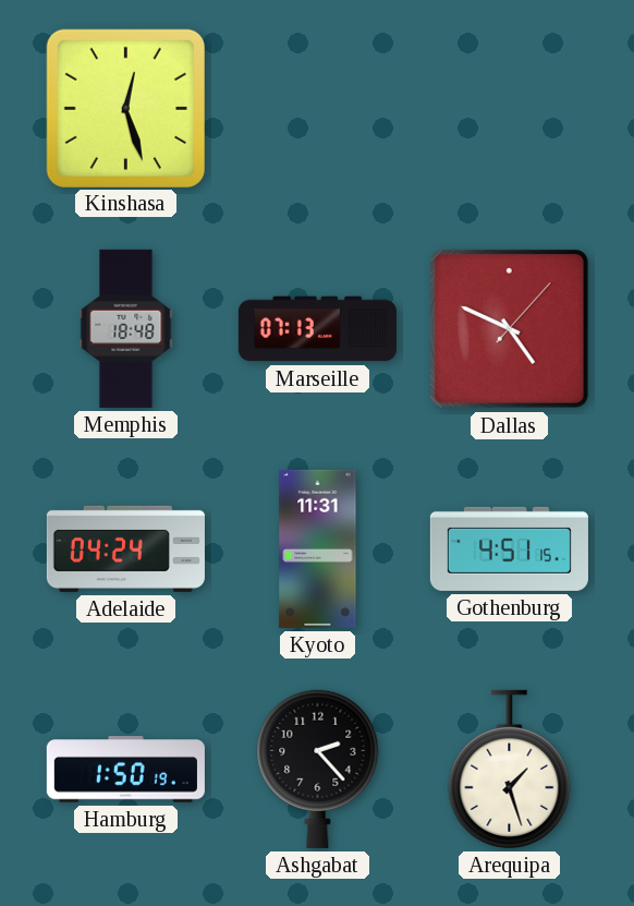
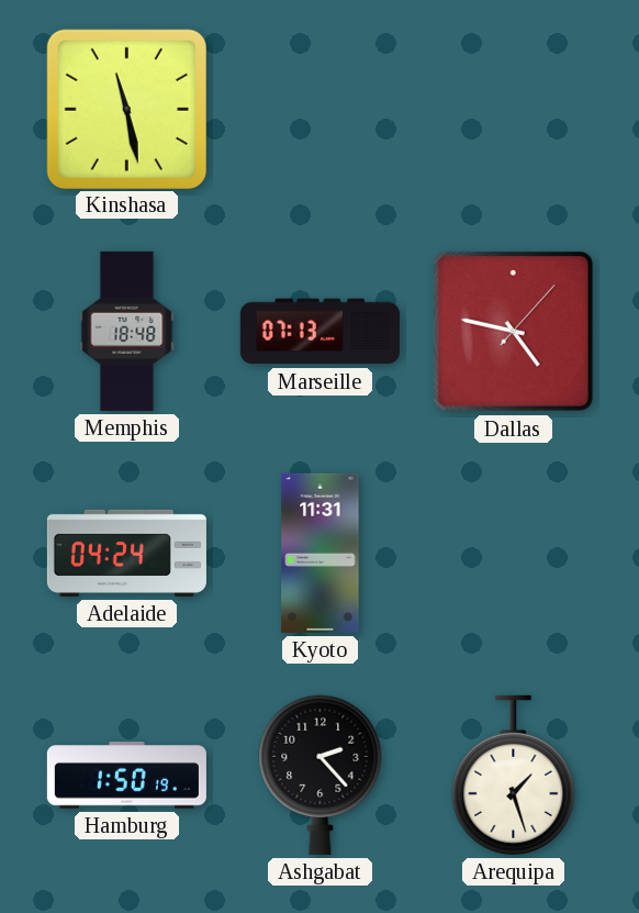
Kinshasa: 12:27 -> 11:28
Dallas: 4:49 -> 4:47
Gothenburg: 4:51 -> none
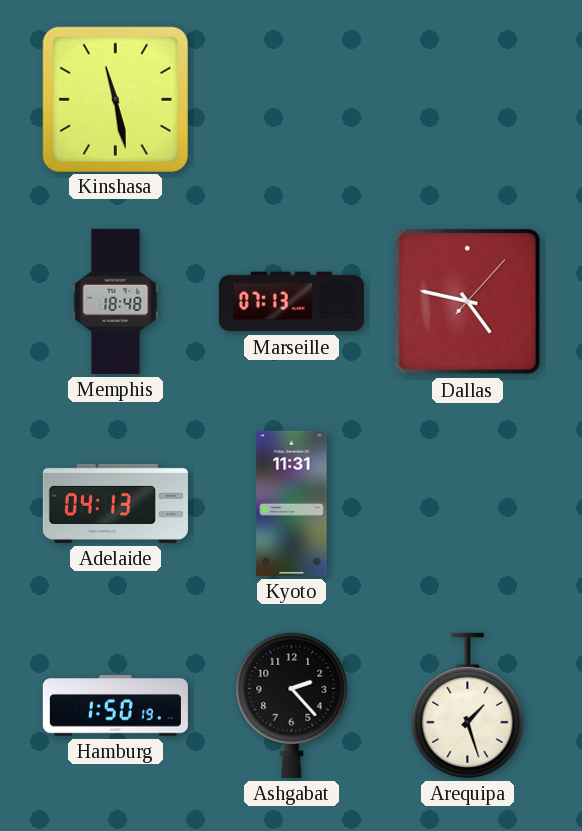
Adelaide: 04:24 -> 04:13
